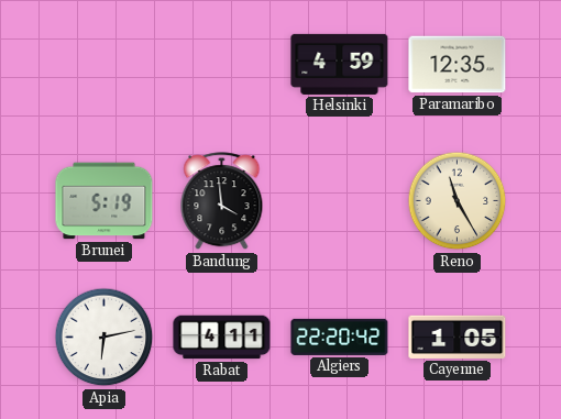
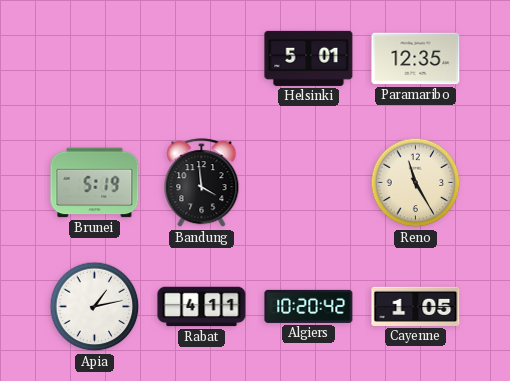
Helsinki: 4:59 -> 5:01
Apia: 6:13 -> 1:13
Algiers: 22:20 -> 10:20
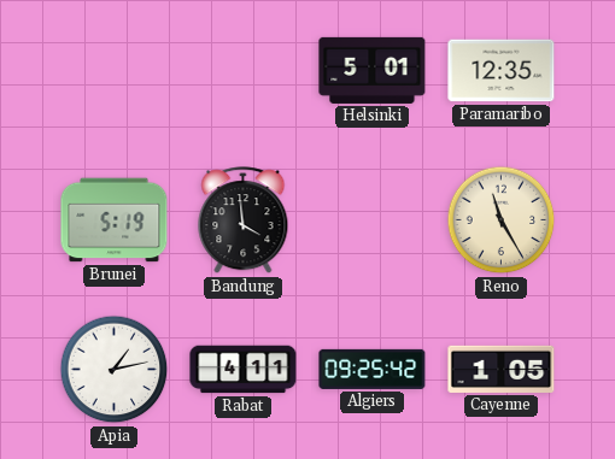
Algiers: 10:20 -> 09:25
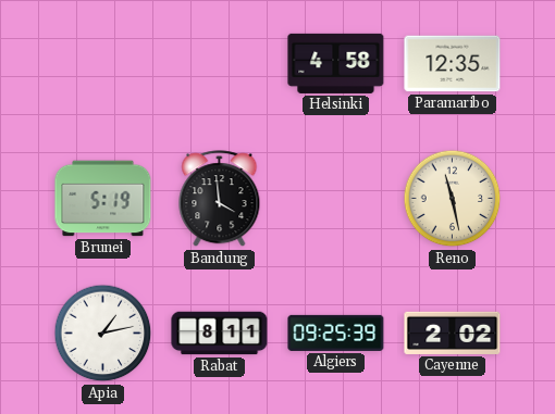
Helsinki: 5:01 -> 4:58
Reno: 11:25 -> 11:28
Rabat: 4:11 -> 8:11
Algiers: 09:25:42 -> 09:25:39
Cayenne: 1:05 -> 2:02
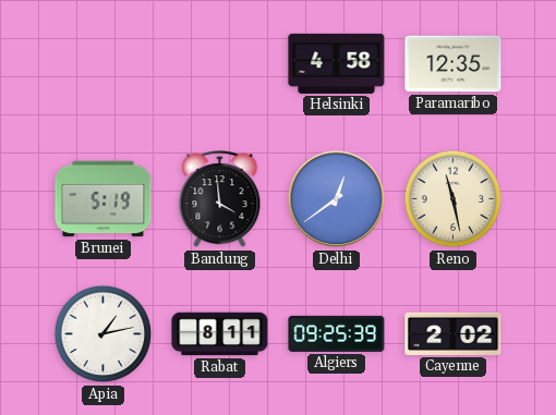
Delhi: none -> 12:39
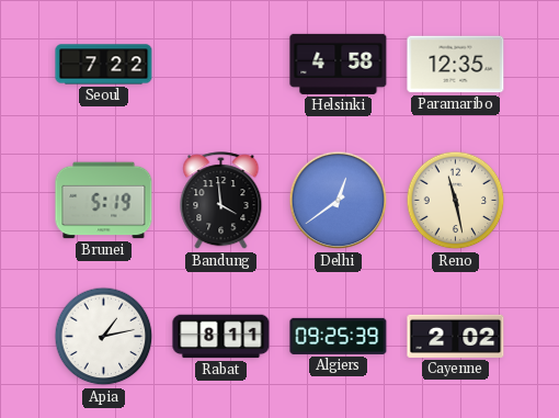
Seoul: none -> 7:22
